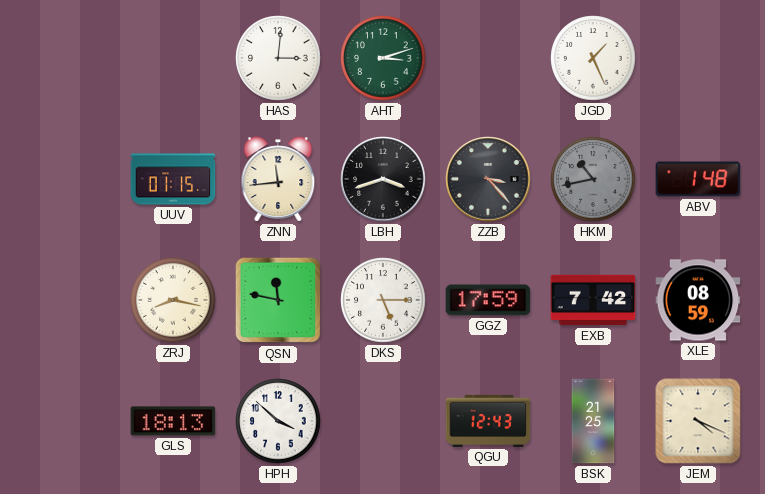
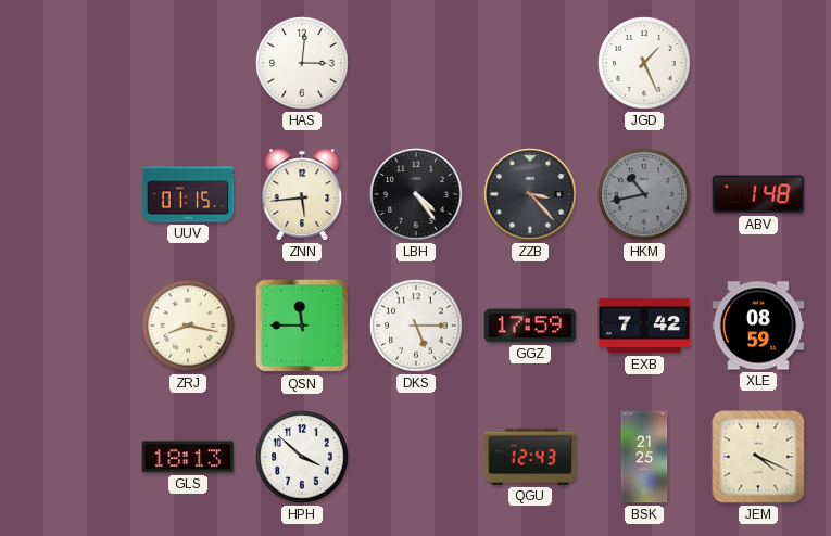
AHT: 3:12 -> none
ZNN: 11:44 -> 5:44
LBH: 3:42 -> 4:24
QSN: 11:47 -> 11:45
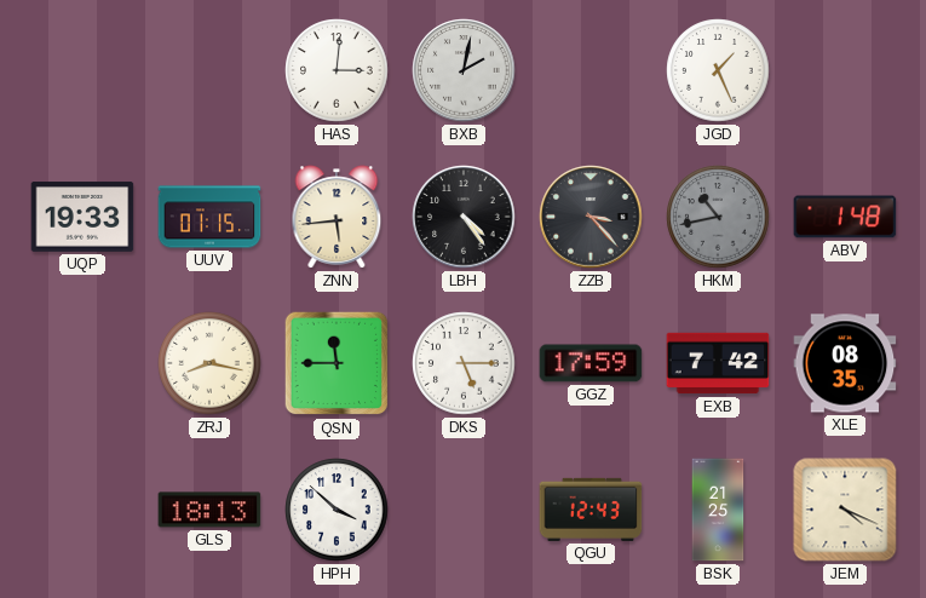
BXB: none -> 2:02
UQP: none -> 19:33
XLE: 08:59 -> 08:35
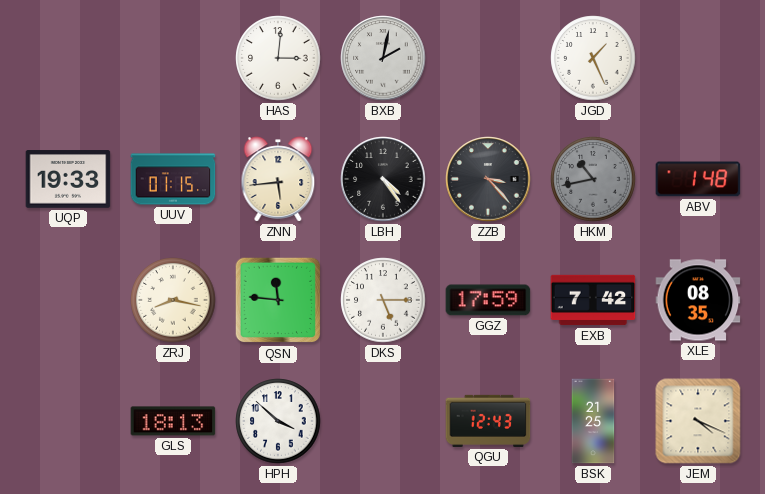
QSN: 11:45 -> 11:46
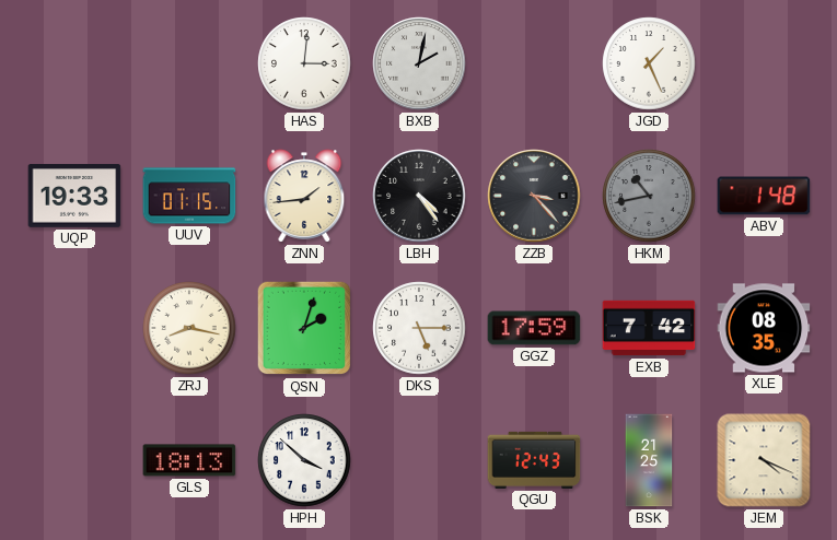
ZNN: 5:44 -> 1:44
QSN: 11:46 -> 2:03
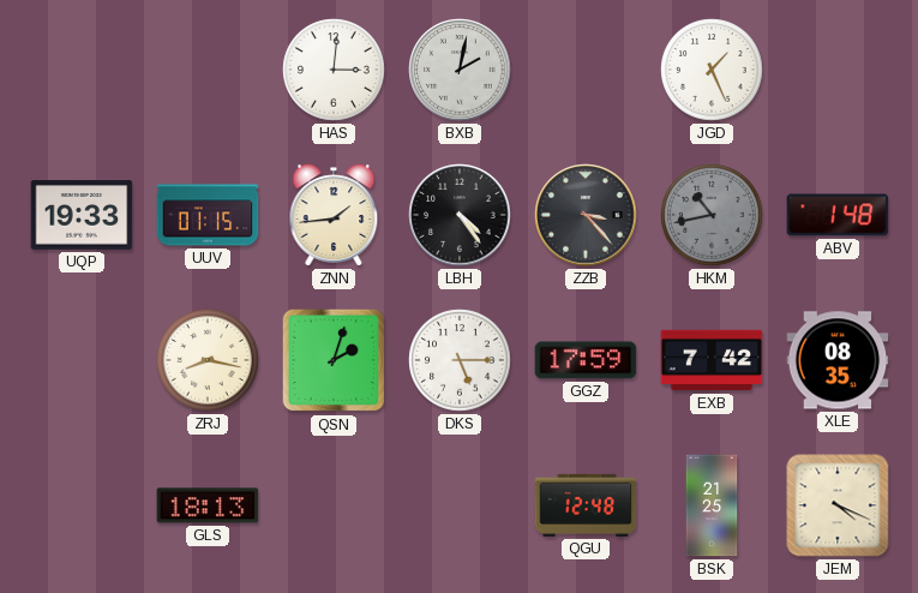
HPH: 3:52 -> none
QGU: 12:43 -> 12:48
